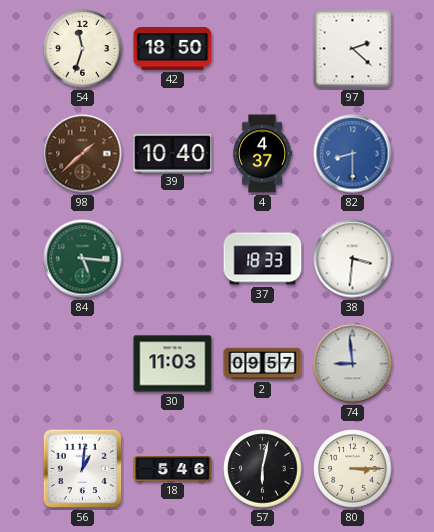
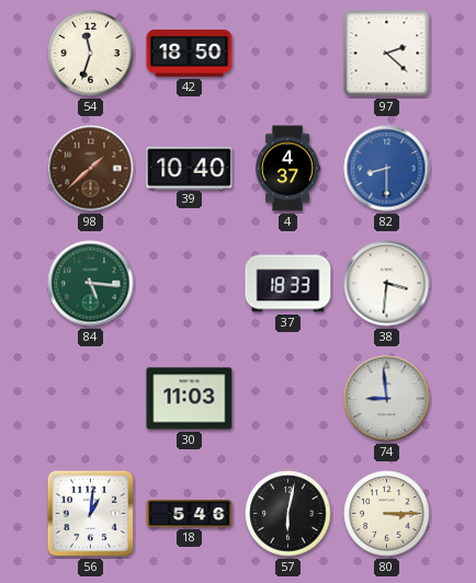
2: 09:57 -> none
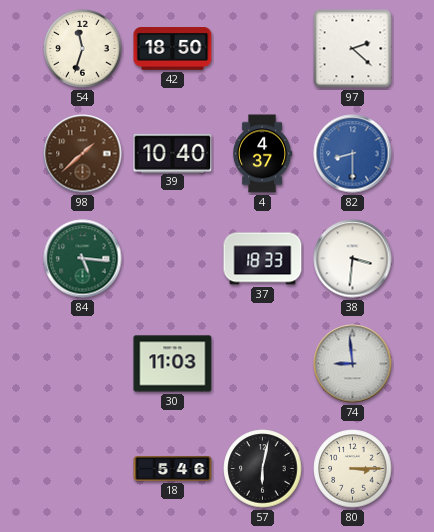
56: 1:01 -> none
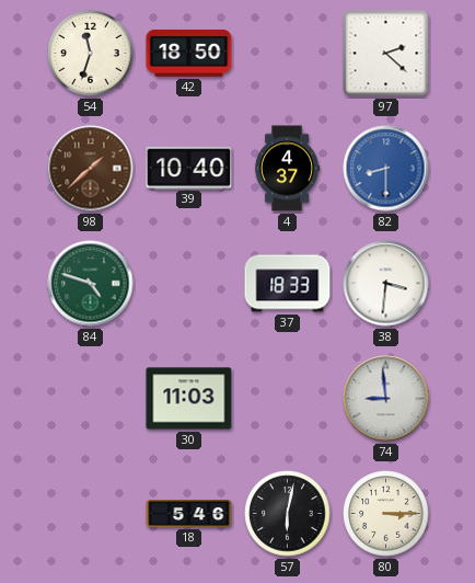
84: 5:16 -> 4:48
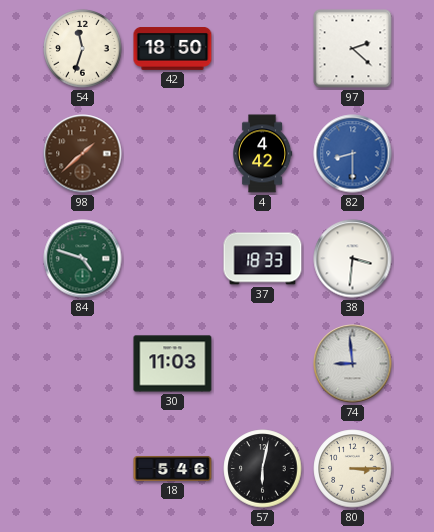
39: 10:40 -> none
4: 4:37 -> 4:42
